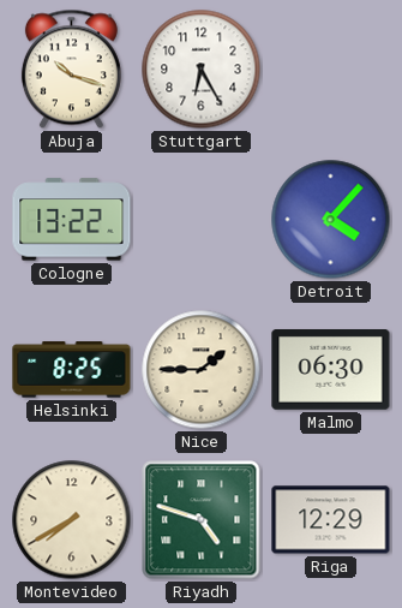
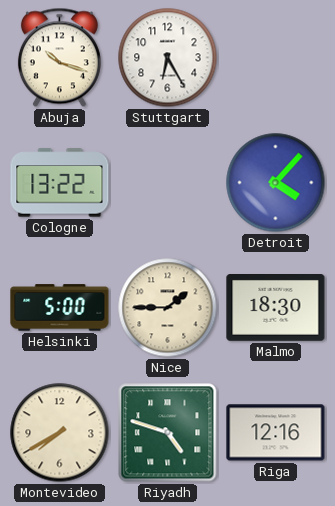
Helsinki: 8:25 -> 5:00
Malmo: 06:30 -> 18:30
Riga: 12:29 -> 12:16
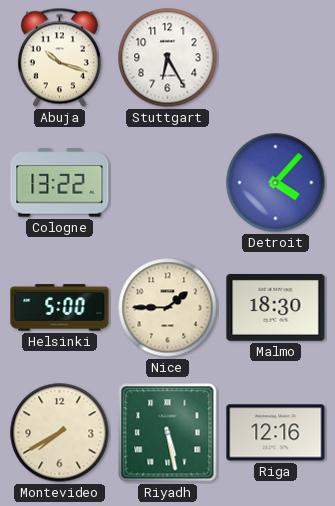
Riyadh: 4:48 -> 5:28
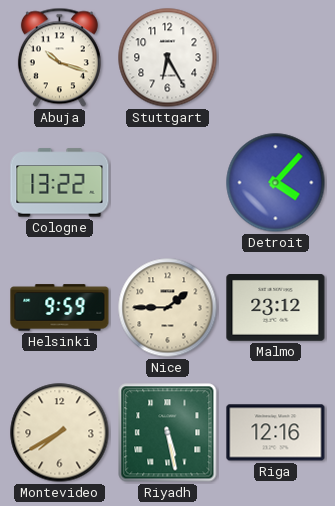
Helsinki: 5:00 -> 9:59
Malmo: 18:30 -> 23:12
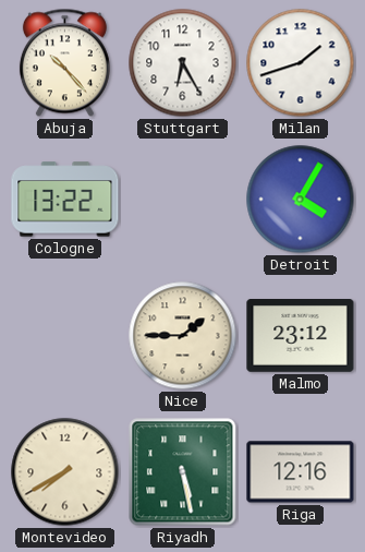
Abuja: 10:18 -> 10:23
Milan: none -> 1:42
Detroit: 4:07 -> 4:05
Helsinki: 9:59 -> none
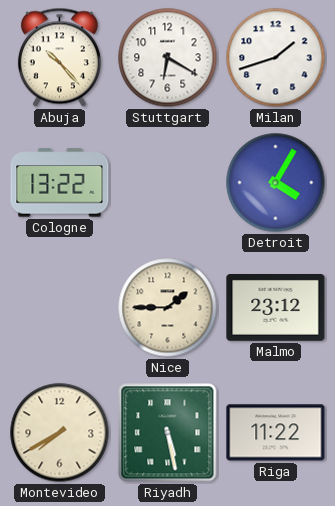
Stuttgart: 6:25 -> 6:20
Riga: 12:16 -> 11:22
